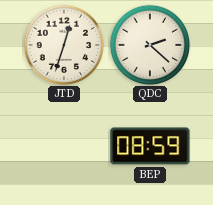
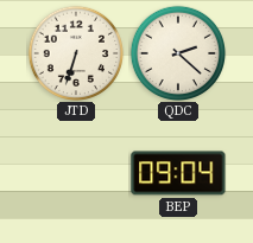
JTD: 12:33 -> 6:33
BEP: 08:59 -> 09:04
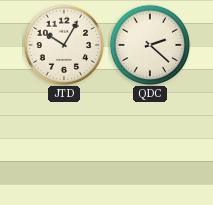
JTD: 6:33 -> 10:05
BEP: 09:04 -> none
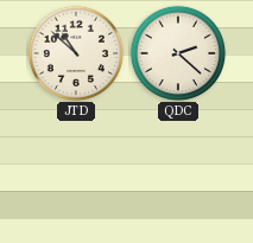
JTD: 10:05 -> 10:52
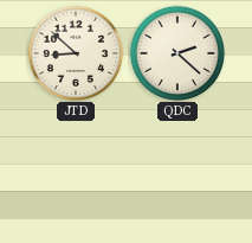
JTD: 10:52 -> 8:52
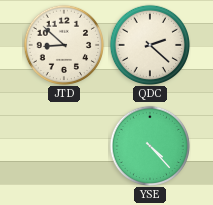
YSE: none -> 4:23
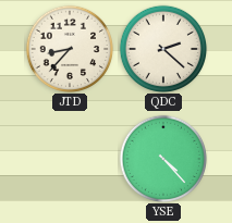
JTD: 8:52 -> 8:37
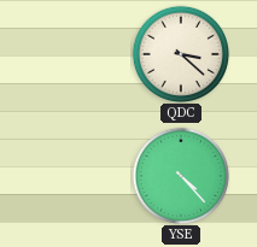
JTD: 8:37 -> none
QDC: 2:22 -> 3:22
